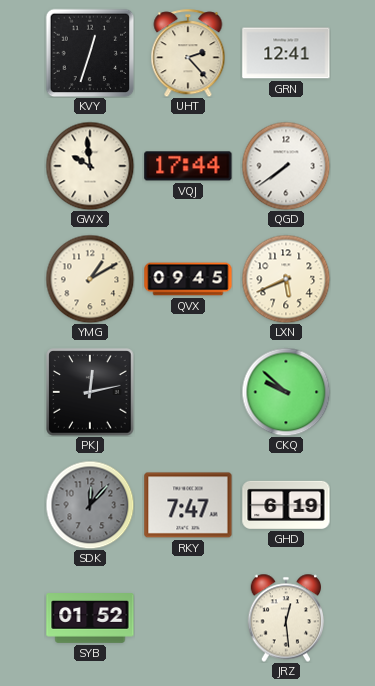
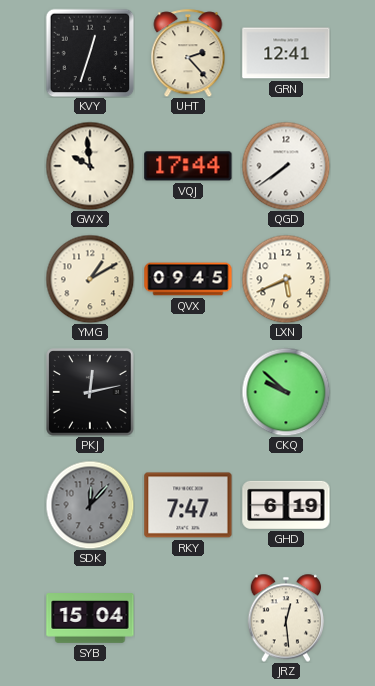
SYB: 01:52 -> 15:04
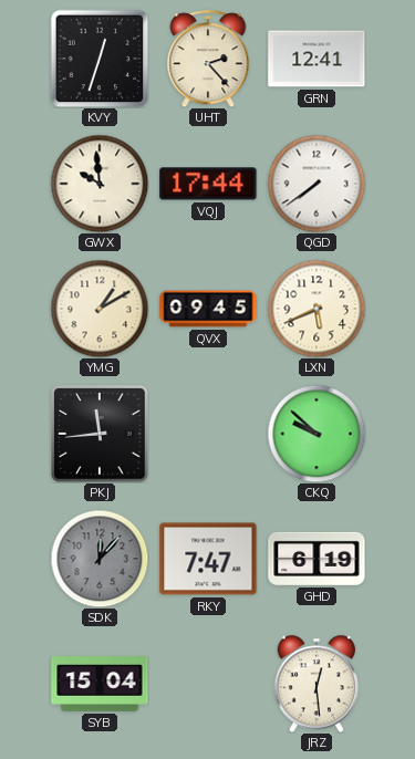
PKJ: 12:13 -> 11:44
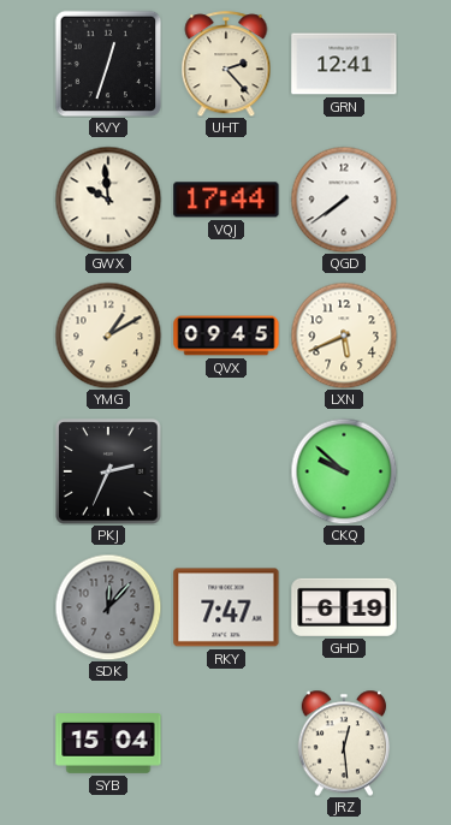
PKJ: 11:44 -> 2:34
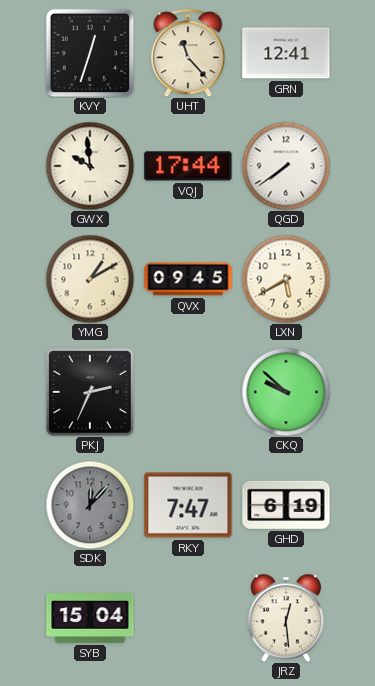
UHT: 2:23 -> 11:23
LXN: 5:41 -> 5:40
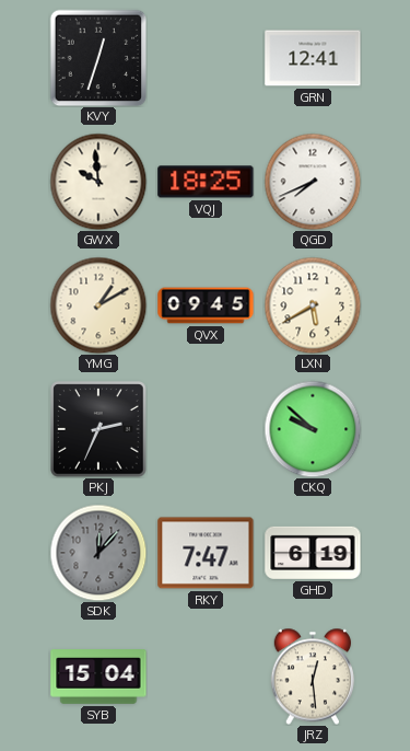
UHT: 11:23 -> none
VQJ: 17:44 -> 18:25
QGD: 7:39 -> 7:41
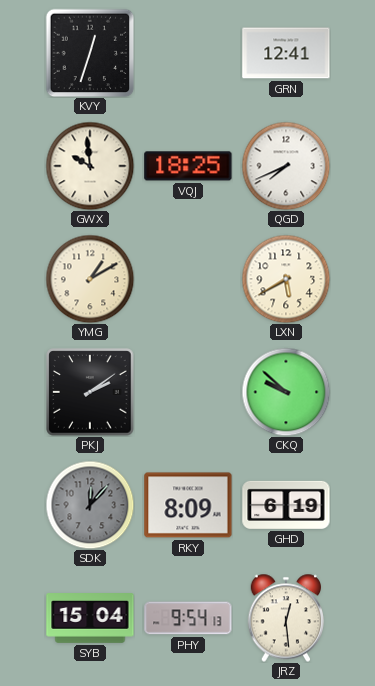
QVX: 09:45 -> none
PKJ: 2:34 -> 2:09
RKY: 7:47 -> 8:09
PHY: none -> 9:54
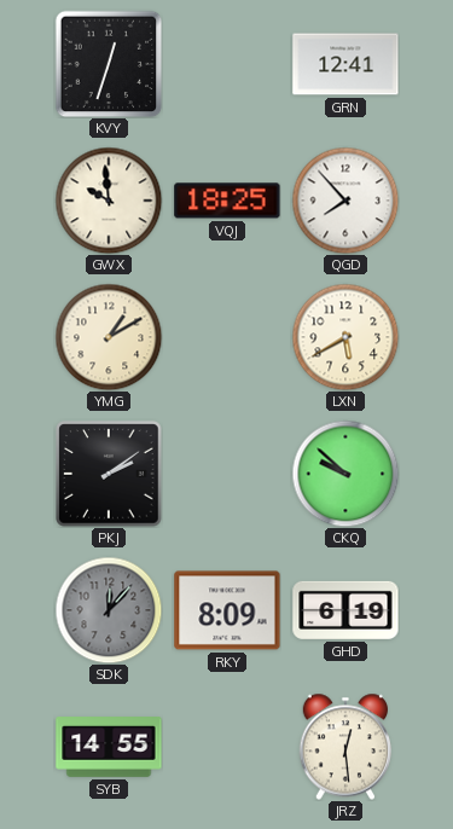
QGD: 7:41 -> 7:53
SYB: 15:04 -> 14:55
PHY: 9:54 -> none
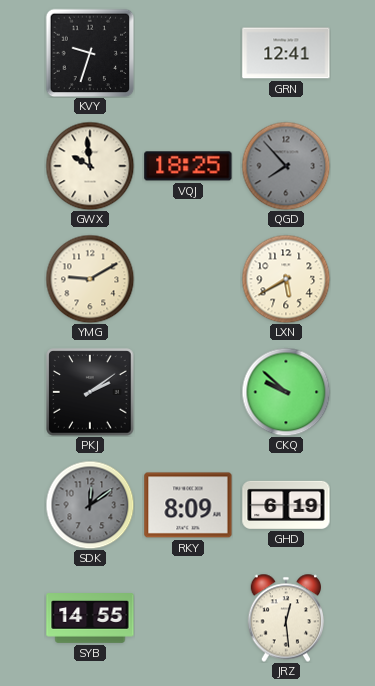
KVY: 12:33 -> 9:33
QGD dial: white -> grey
YMG: 1:10 -> 9:10
SDK: 12:07 -> 12:09
